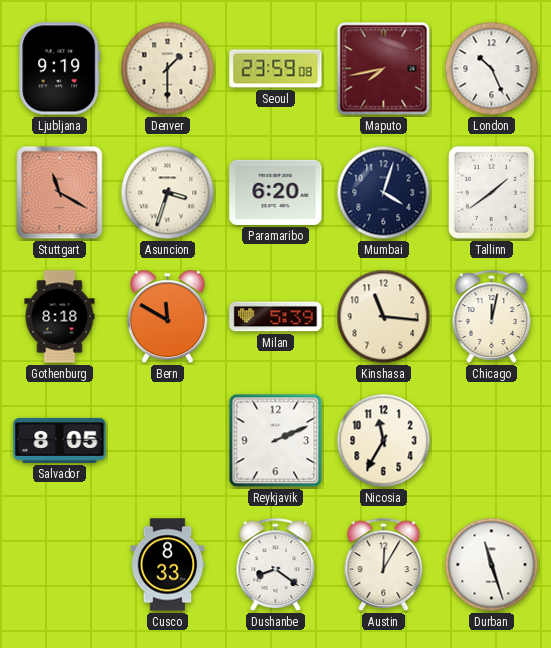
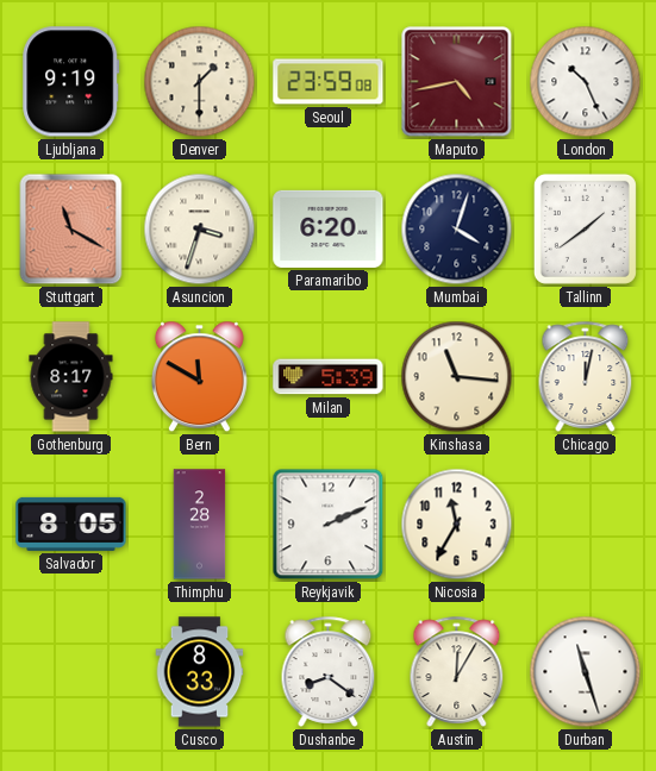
Maputo: 7:43 -> 4:43
Gothenburg: 8:18 -> 8:17
Thimphu: none -> 2:28
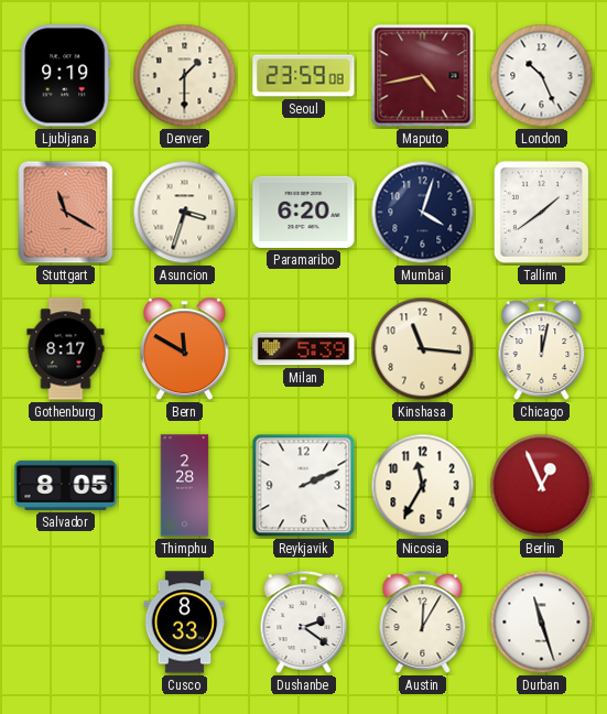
Berlin: none -> 12:56
Dushanbe: 8:21 -> 2:21
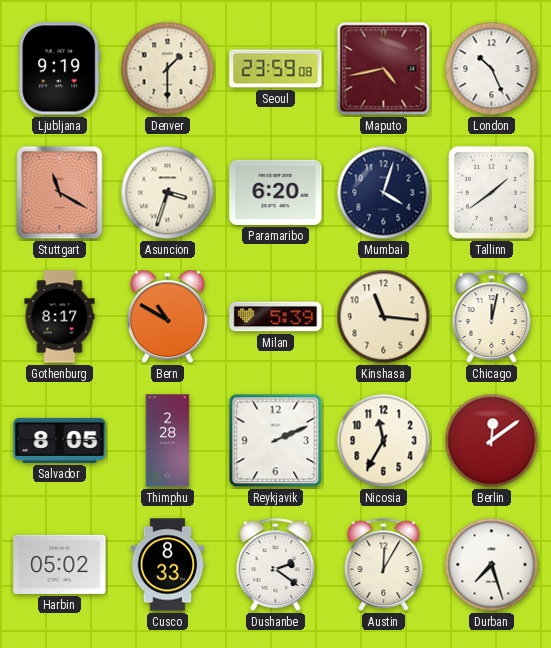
Bern: 11:50 -> 10:50
Berlin: 12:56 -> 12:09
Harbin: none -> 05:02
Durban: 11:27 -> 7:27
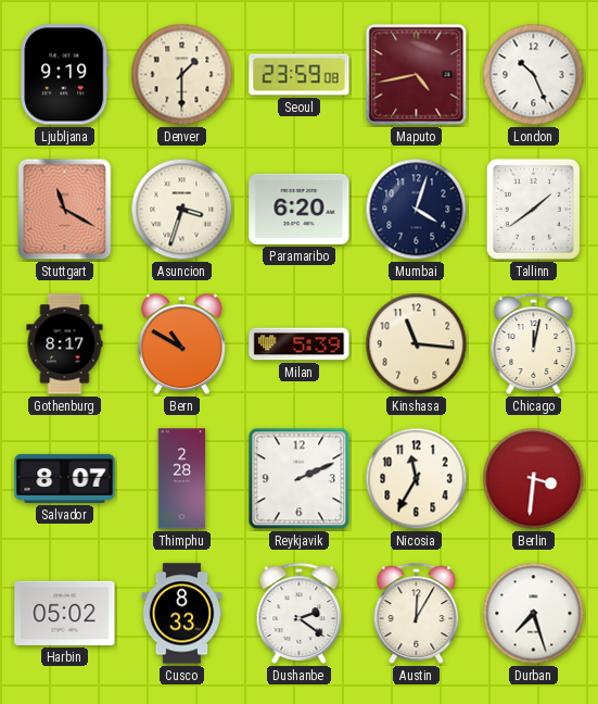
Salvador: 8:05 -> 8:07
Berlin: 12:09 -> 3:31
